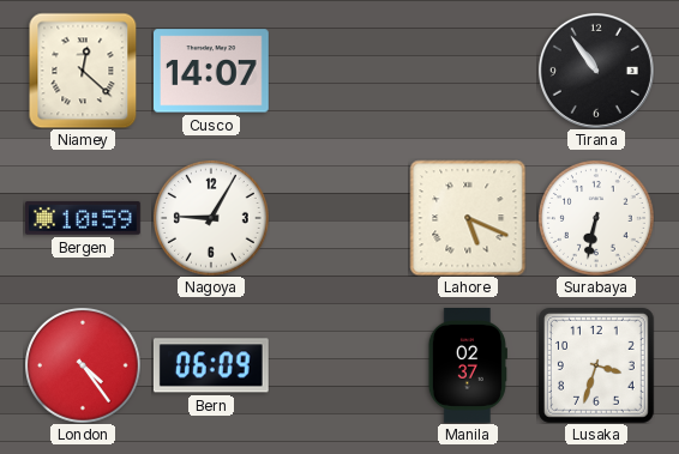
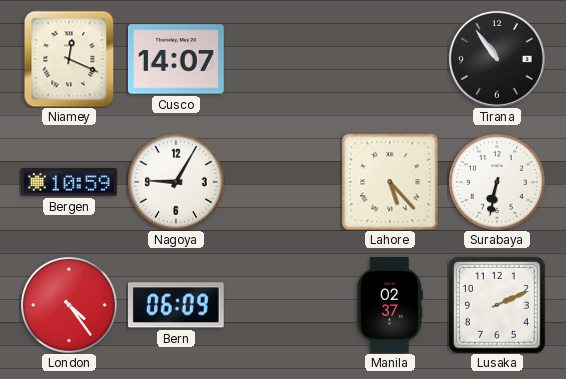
Niamey: 12:22 -> 12:19
Lahore: 5:19 -> 5:23
Lusaka: 3:33 -> 2:11
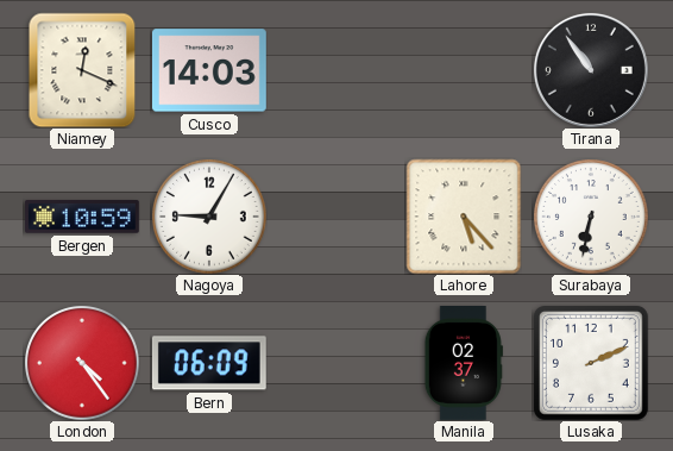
Cusco: 14:07 -> 14:03
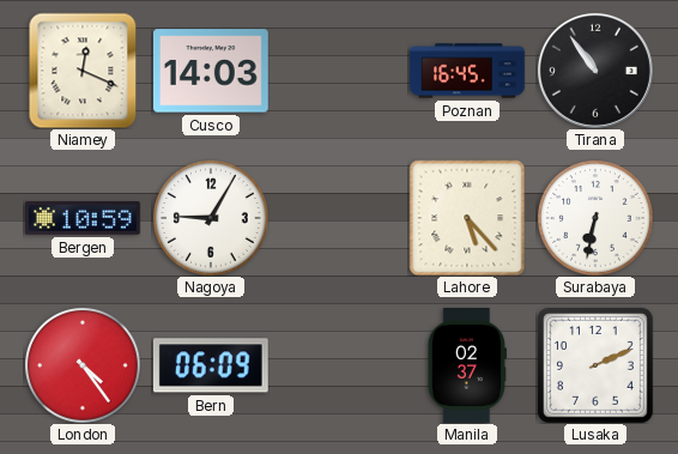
Poznan: none -> 16:45
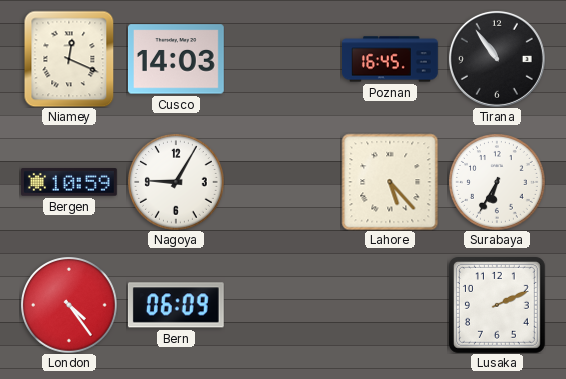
Surabaya: 6:32 -> 6:35
Manila: 02:37 -> none
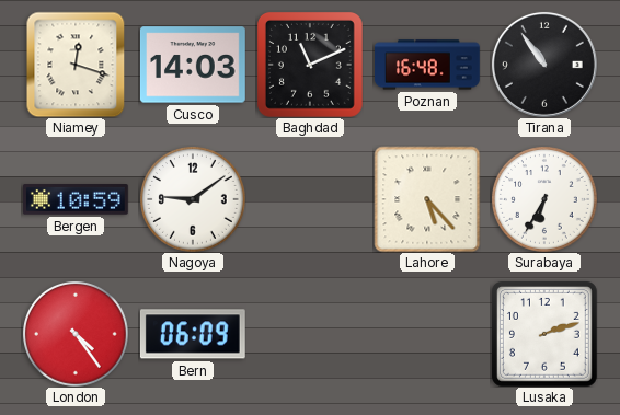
Niamey: 12:19 -> 12:18
Baghdad: none -> 11:11
Poznan: 16:45 -> 16:48
Nagoya: 9:05 -> 9:09
Lusaka: 2:11 -> 2:12
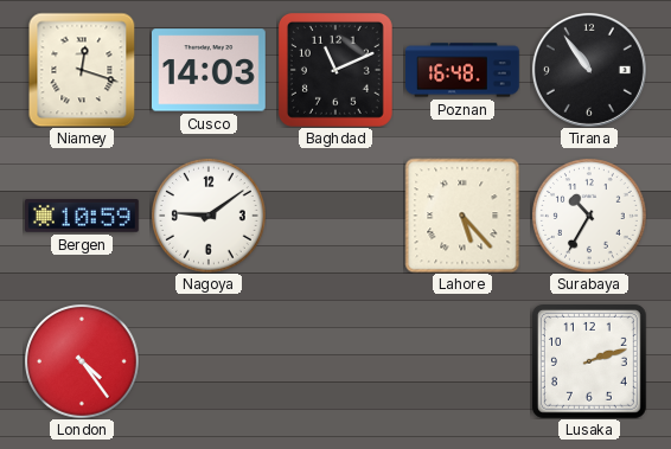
Surabaya: 6:35 -> 10:35
Bern: 06:09 -> none
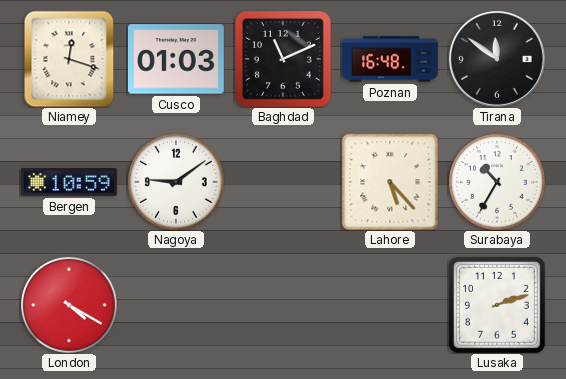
Cusco: 14:03 -> 01:03
Tirana: 10:54 -> 11:51
London: 4:24 -> 4:20
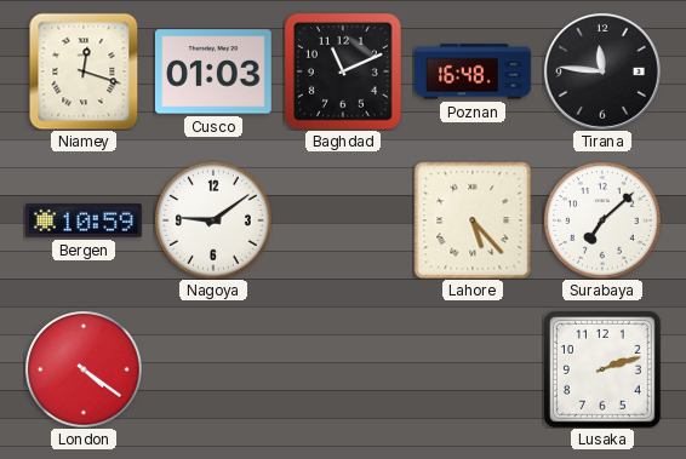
Tirana: 11:51 -> 11:46
Surabaya: 10:35 -> 7:08
London: 4:20 -> 4:21
